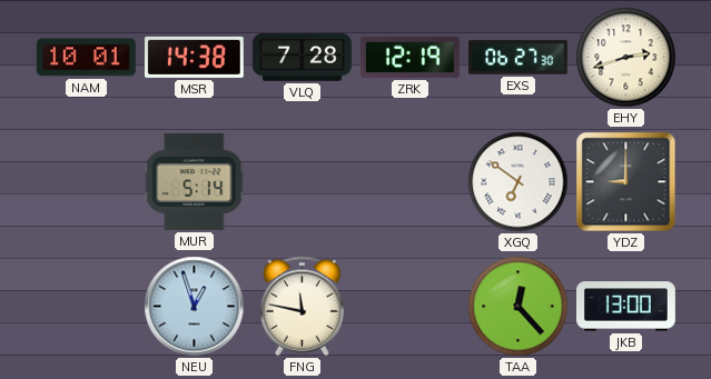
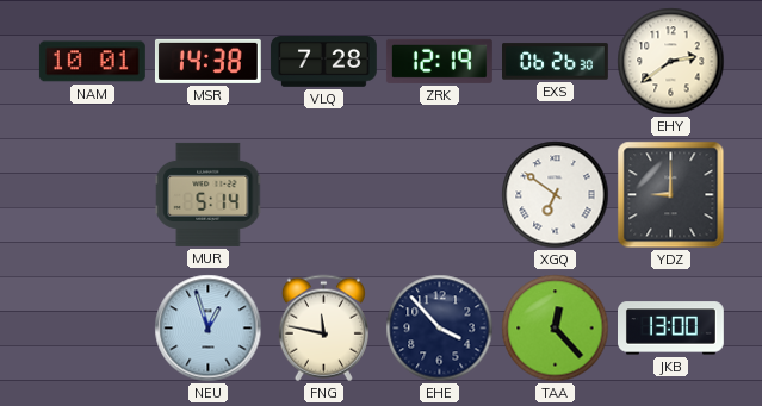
EXS: 06:27 -> 06:26
EHY: 2:42 -> 2:39
EHE: none -> 3:53
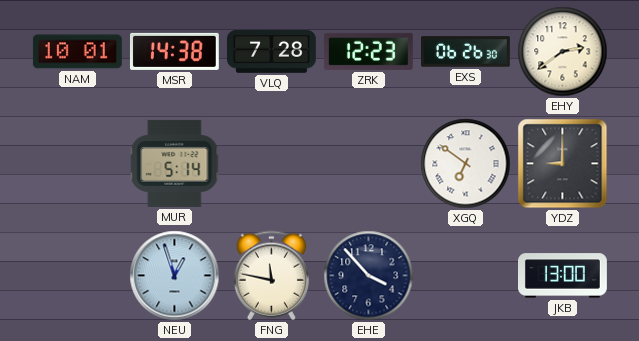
ZRK: 12:19 -> 12:23
TAA: 12:23 -> none
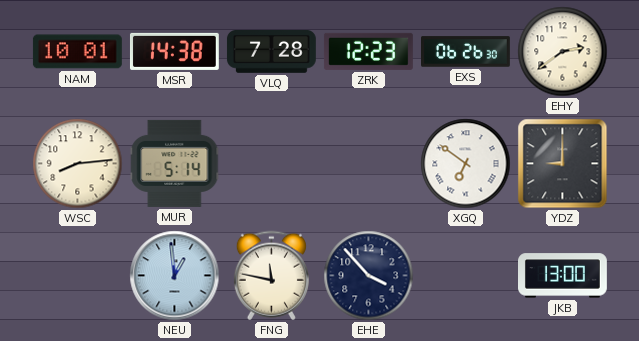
WSC: none -> 8:14
NEU: 12:57 -> 12:59
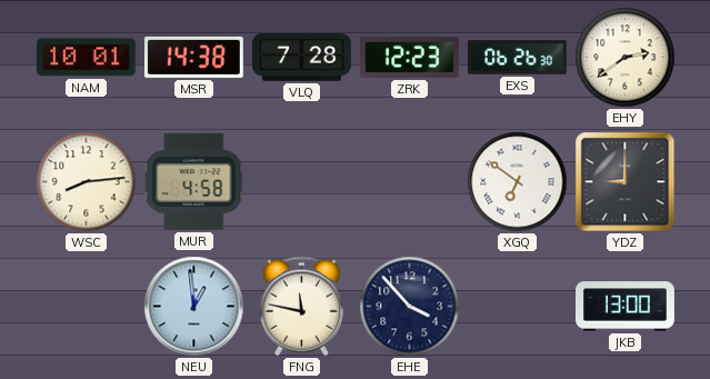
MUR: 5:14 -> 4:58
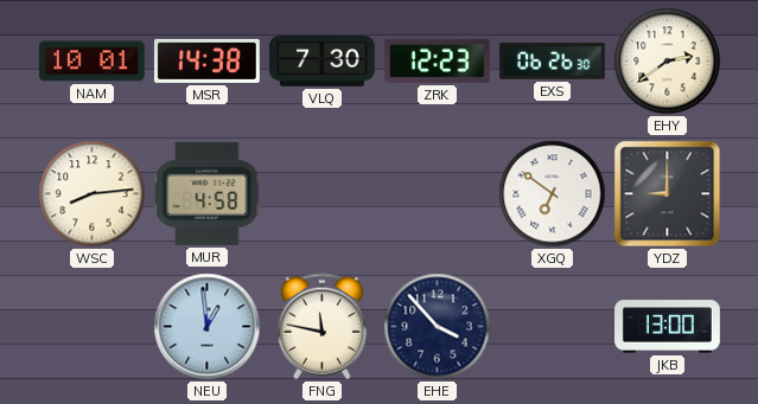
VLQ: 7:28 -> 7:30
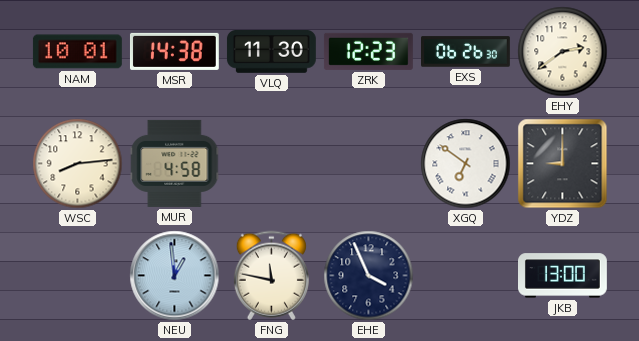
VLQ: 7:30 -> 11:30
EHE: 3:53 -> 3:56
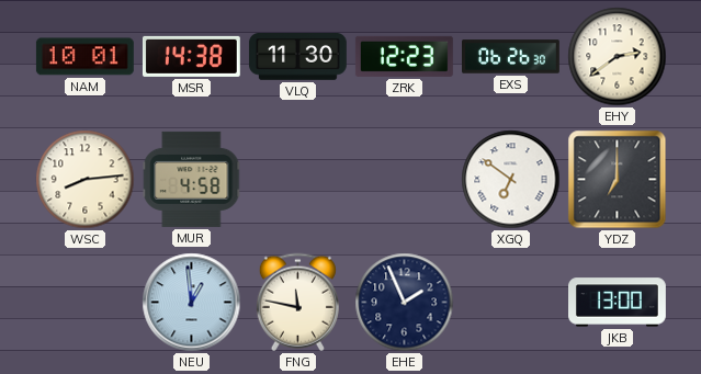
YDZ: 9:00 -> 7:00
EHE: 3:56 -> 1:56
